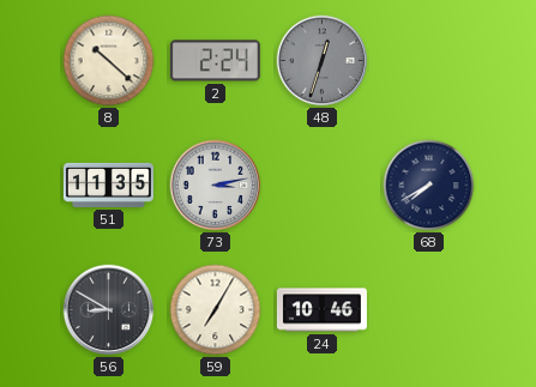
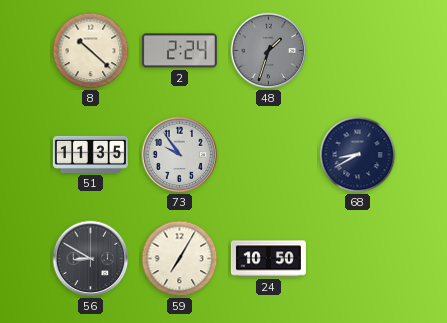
48: 12:33 -> 1:33
73: 3:13 -> 9:54
68: 7:40 -> 8:40
24: 10:46 -> 10:50
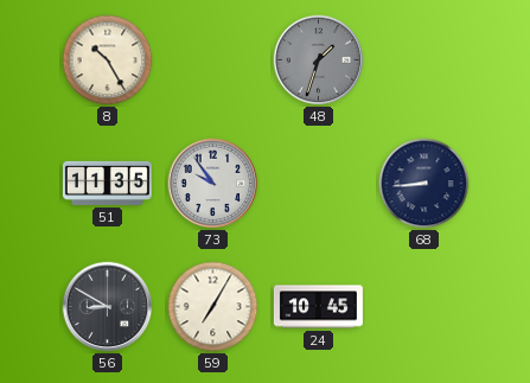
8: 10:22 -> 10:25
2: 2:24 -> none
68: 8:40 -> 8:44
24: 10:50 -> 10:45
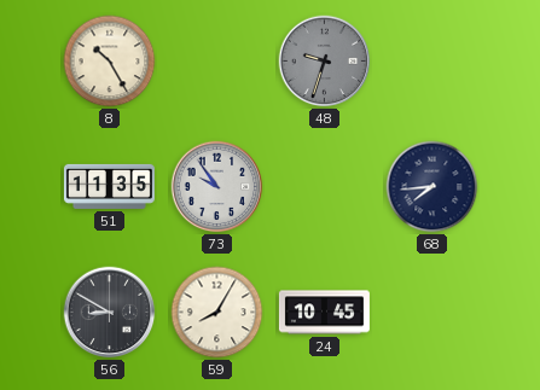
48: 1:33 -> 9:33
68: 8:44 -> 7:44
59: 7:05 -> 8:05
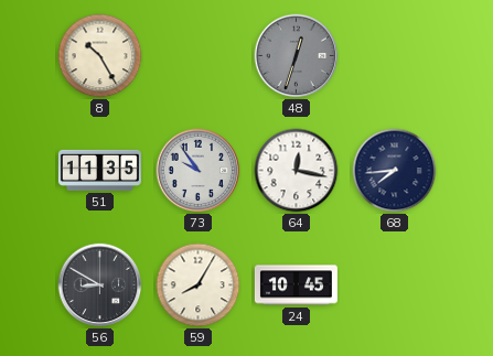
48: 9:33 -> 12:33
64: none -> 12:17
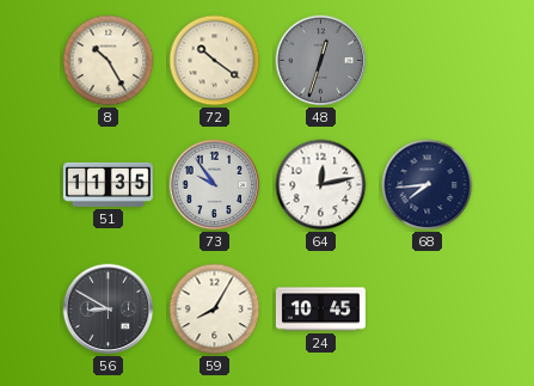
72: none -> 10:21
64: 12:17 -> 12:13
